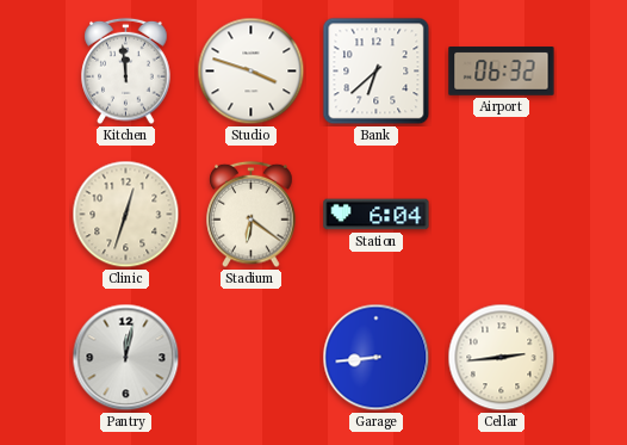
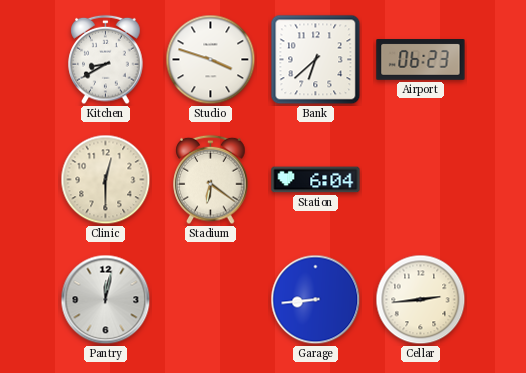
Kitchen: 11:59 -> 8:40
Airport: 06:32 -> 06:23
Clinic: 12:33 -> 12:30
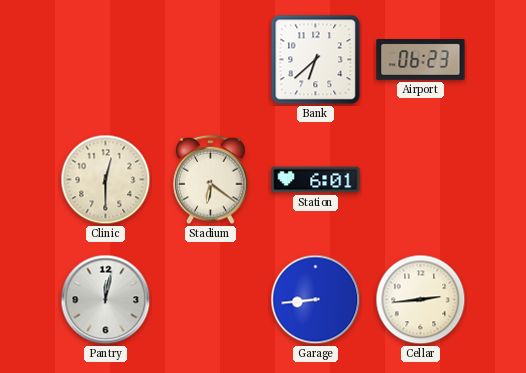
Kitchen: 8:40 -> none
Studio: 3:48 -> none
Station: 6:04 -> 6:01
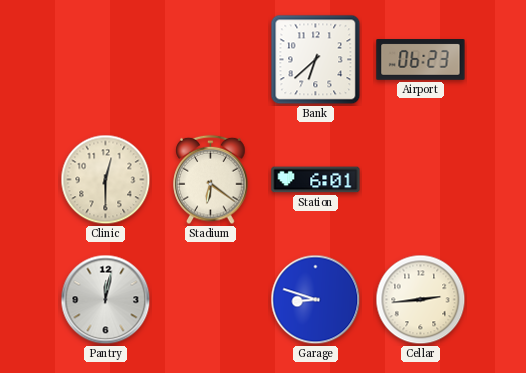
Garage: 8:44 -> 8:48
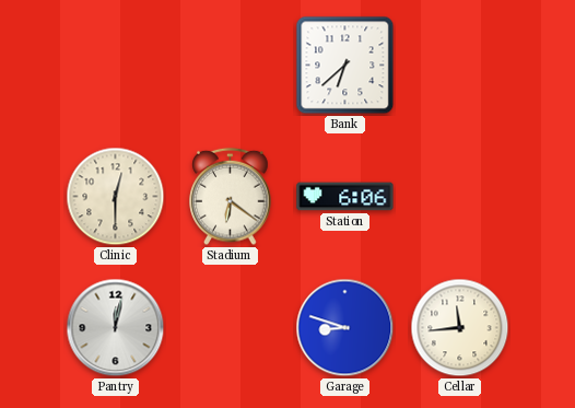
Airport: 06:23 -> none
Station: 6:01 -> 6:06
Cellar: 2:44 -> 11:44
